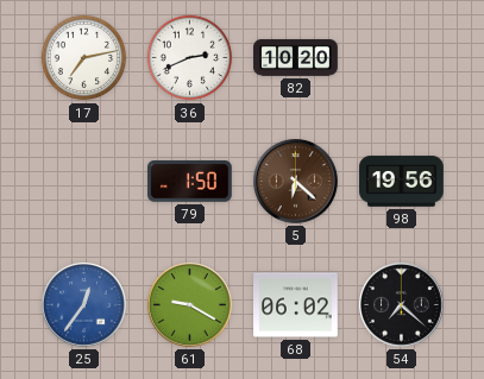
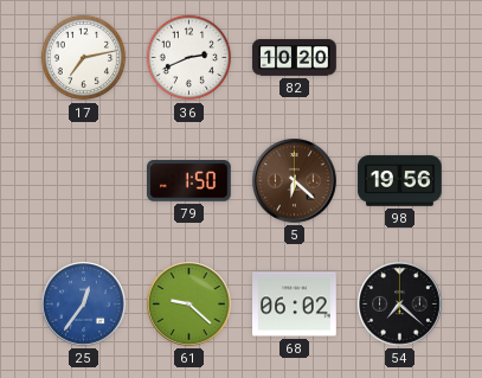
61: 9:20 -> 9:22
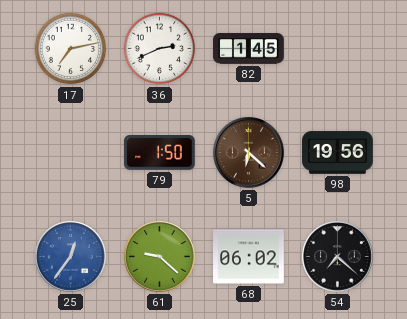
82: 10:20 -> 1:45
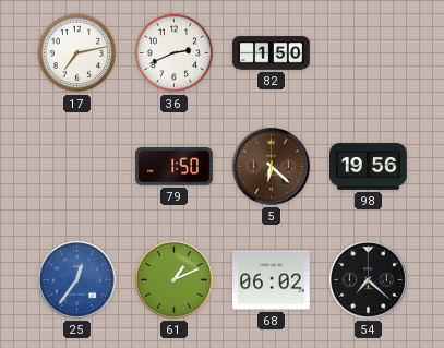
82: 1:45 -> 1:50
61: 9:22 -> 1:11
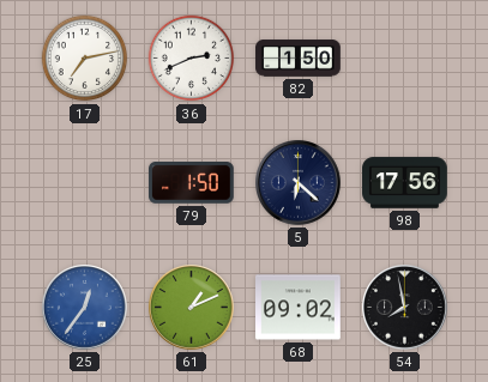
5 dial: brown -> navy
98: 19:56 -> 17:56
68: 06:02 -> 09:02
54: 7:22 -> 7:58
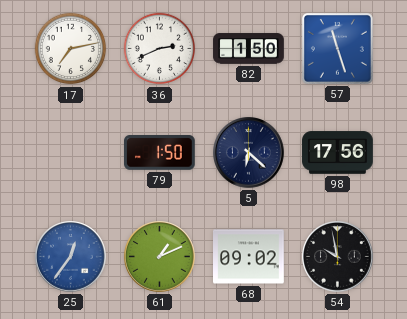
57: none -> 11:27
54: 7:58 -> 9:58
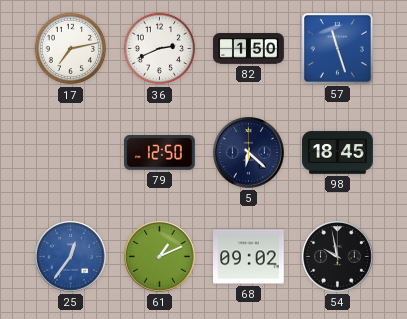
79: 1:50 -> 12:50
98: 17:56 -> 18:45
